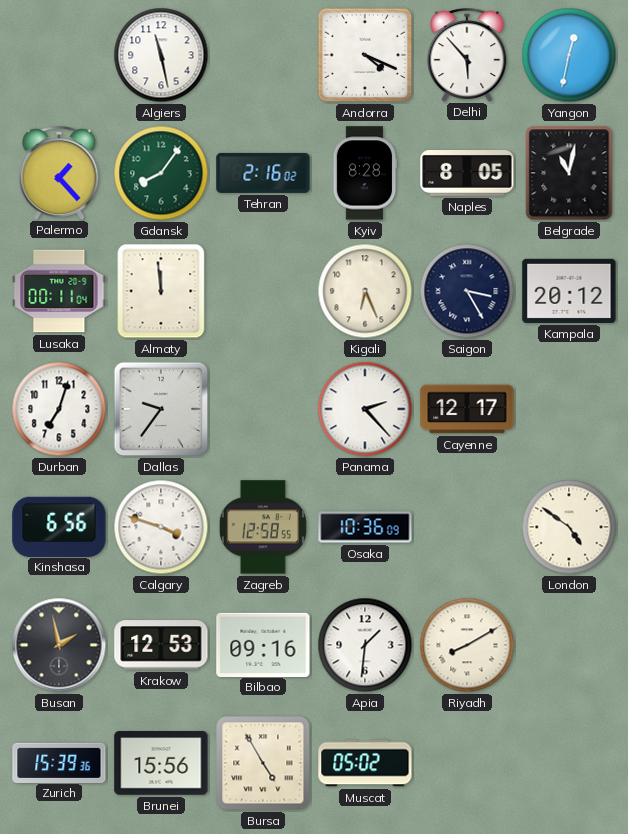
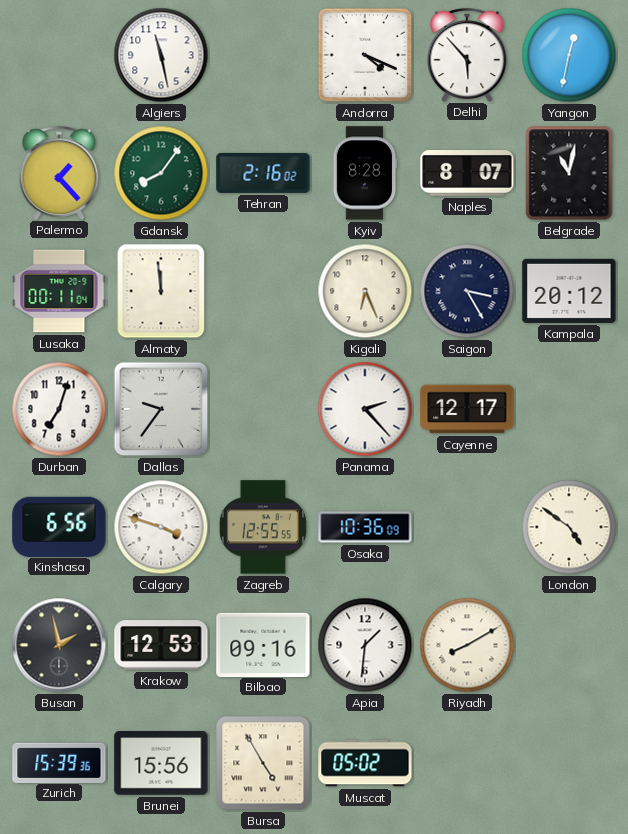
Naples: 8:05 -> 8:07
Zagreb: 12:58 -> 12:55
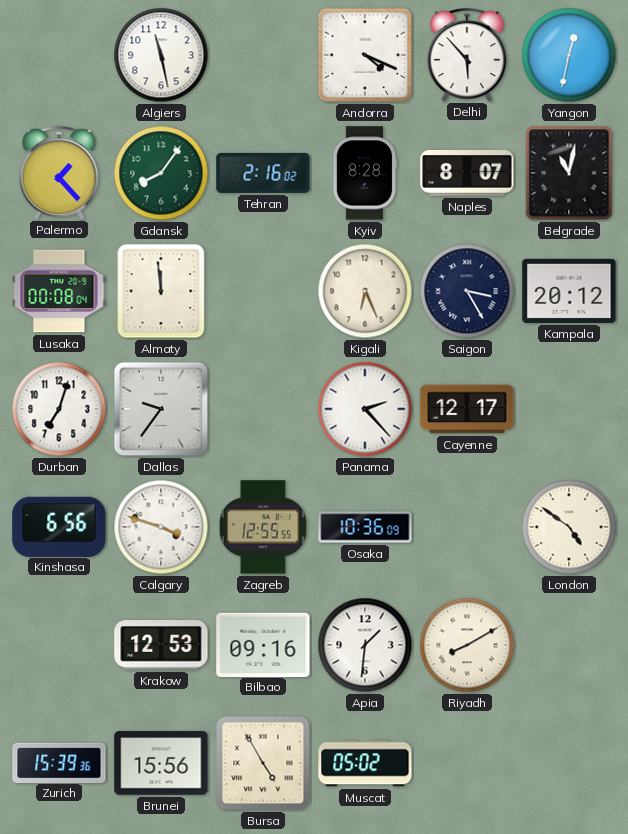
Lusaka: 00:11 -> 00:08
Busan: 1:58 -> none
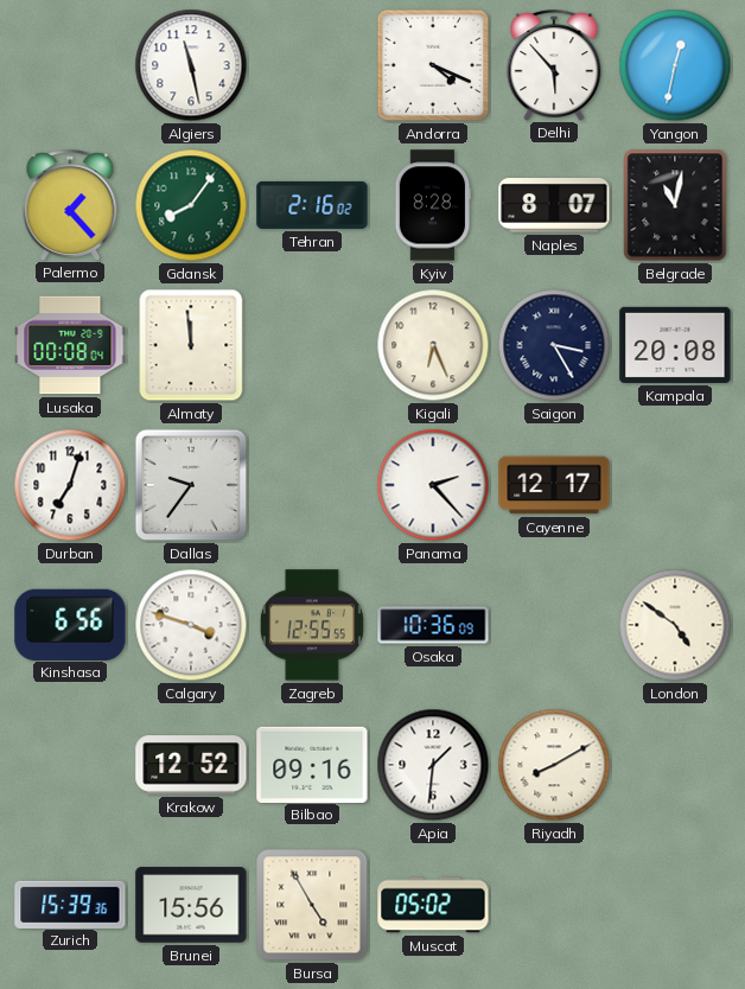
Kampala: 20:12 -> 20:08
Krakow: 12:53 -> 12:52
